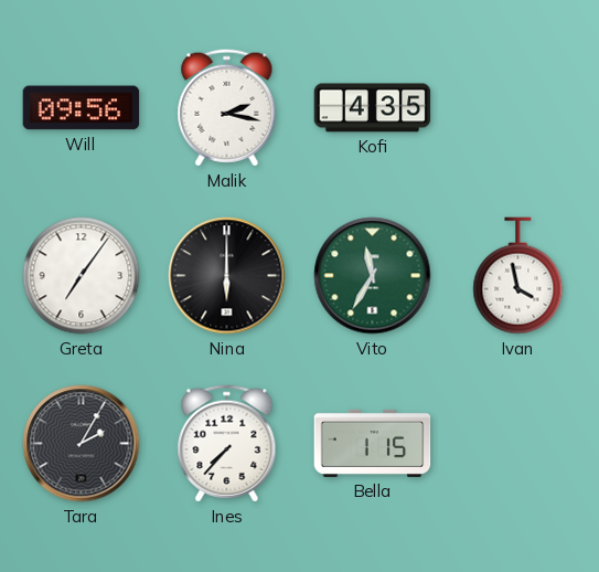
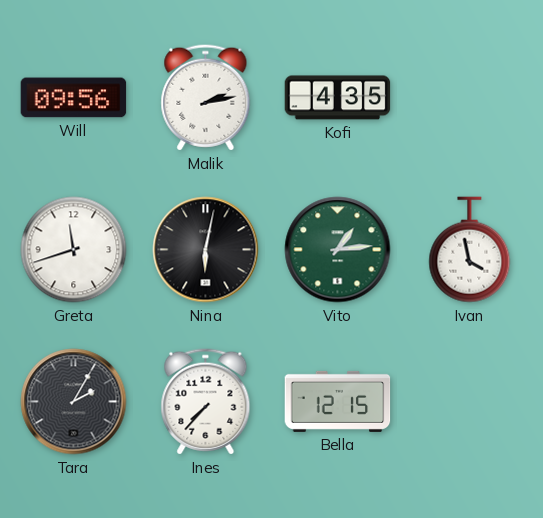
Malik: 2:17 -> 2:13
Greta: 7:06 -> 11:42
Nina: 6:00 -> 6:02
Vito: 11:35 -> 1:14
Bella: 1:15 -> 12:15
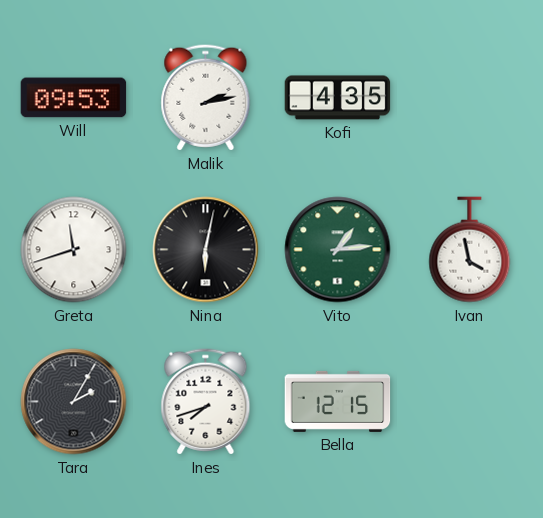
Will: 09:56 -> 09:53
Ines: 7:37 -> 7:42
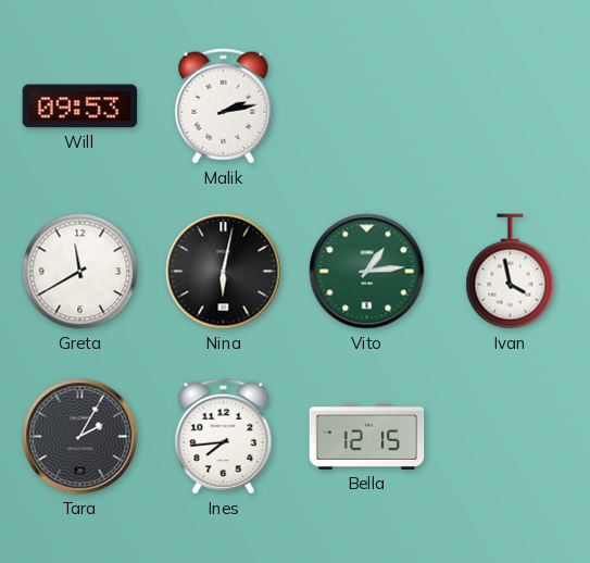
Kofi: 4:35 -> none
Greta: 11:42 -> 11:40
Ines: 7:42 -> 7:44
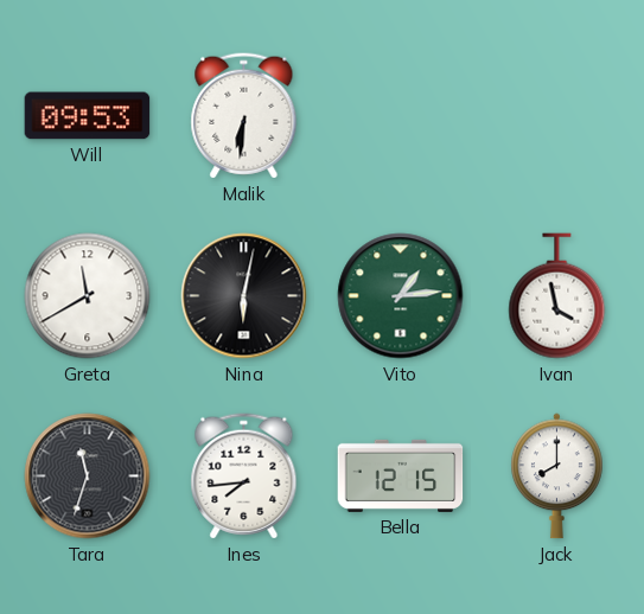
Malik: 2:13 -> 6:31
Tara: 2:05 -> 11:33
Jack: none -> 8:00
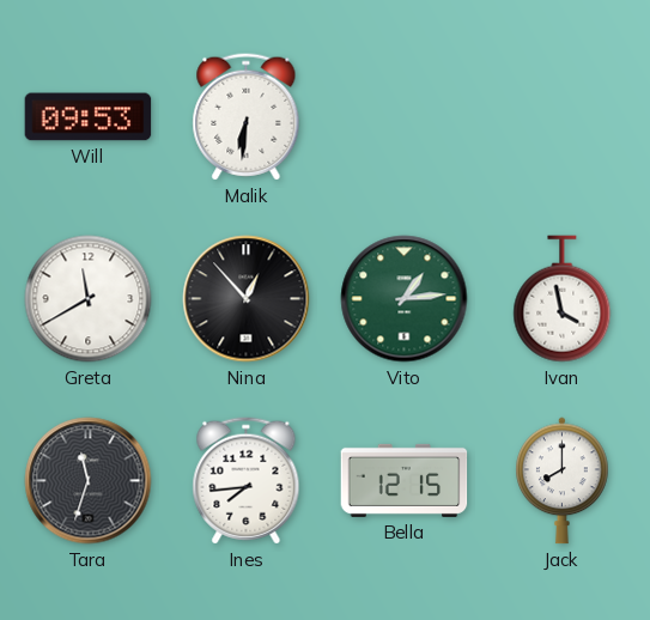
Nina: 6:02 -> 12:53
